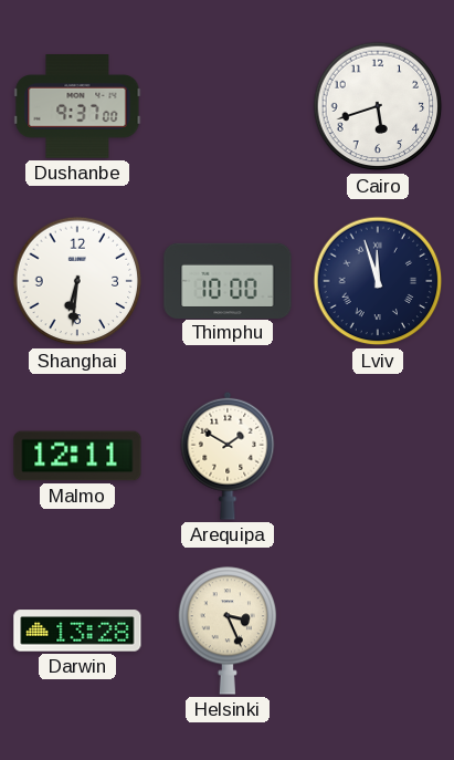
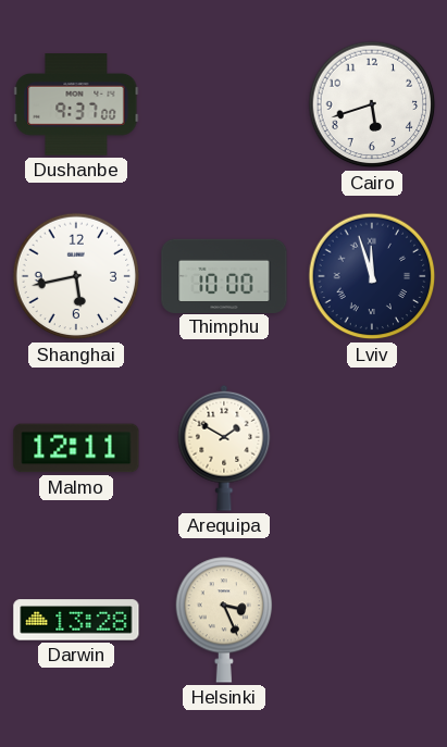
Shanghai: 6:31 -> 5:43
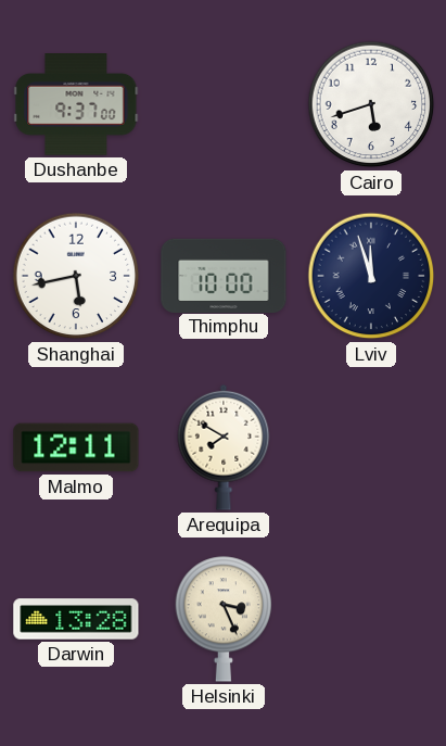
Arequipa: 1:50 -> 7:50
